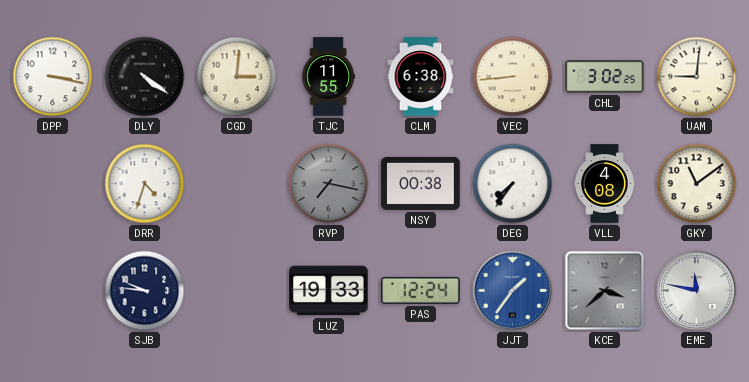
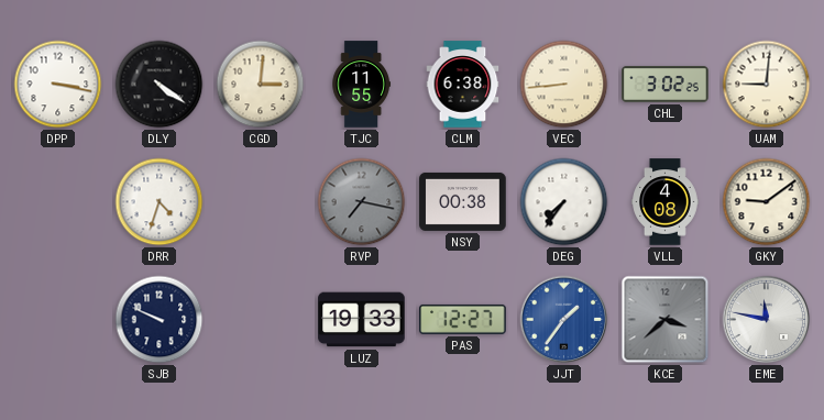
GKY: 11:09 -> 9:09
SJB: 9:46 -> 9:49
PAS: 12:24 -> 12:27
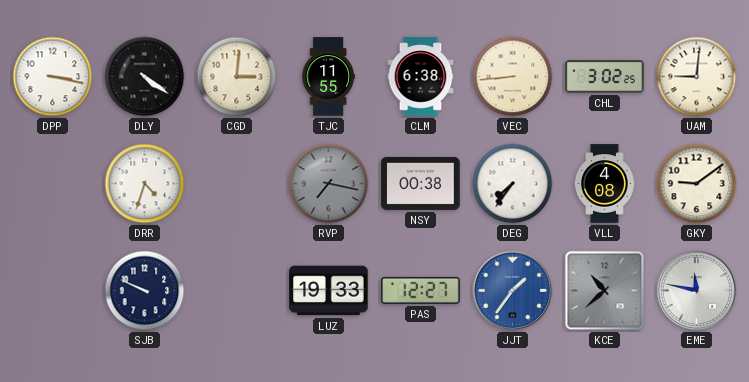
KCE: 3:38 -> 10:38
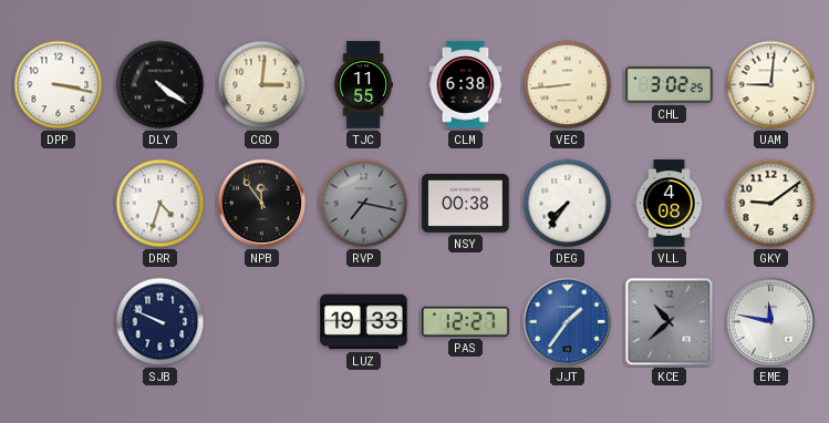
NPB: none -> 11:54
